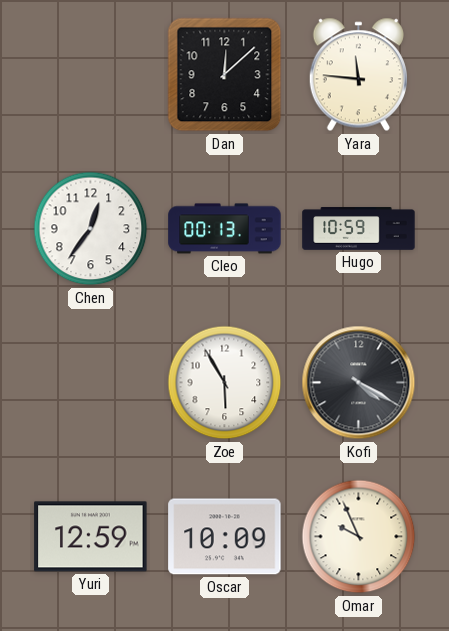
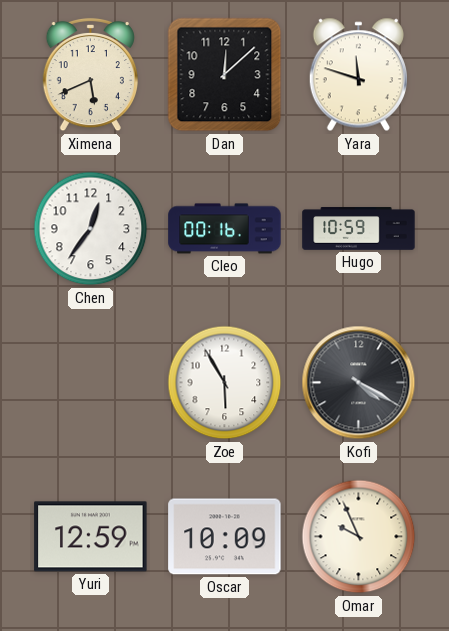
Ximena: none -> 5:41
Yara: 11:46 -> 11:48
Cleo: 00:13 -> 00:16
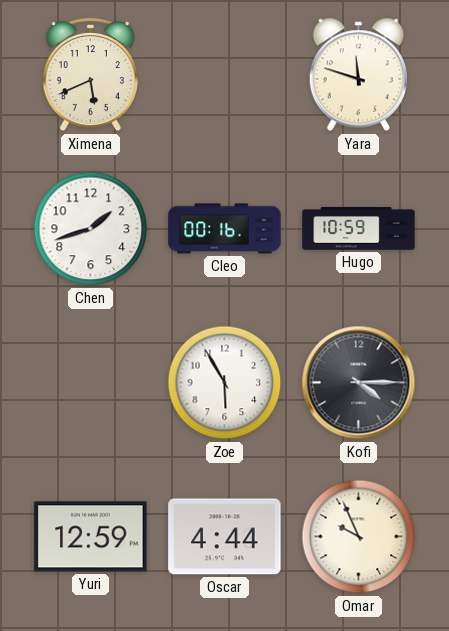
Dan: 12:08 -> none
Chen: 12:36 -> 1:42
Kofi: 4:20 -> 4:15
Oscar: 10:09 -> 4:44
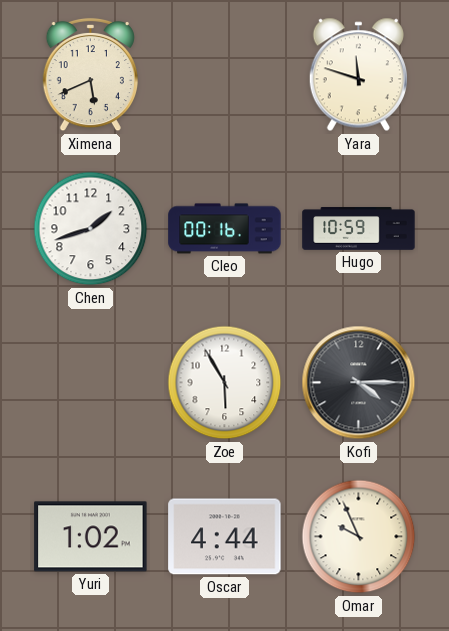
Yuri: 12:59 -> 1:02
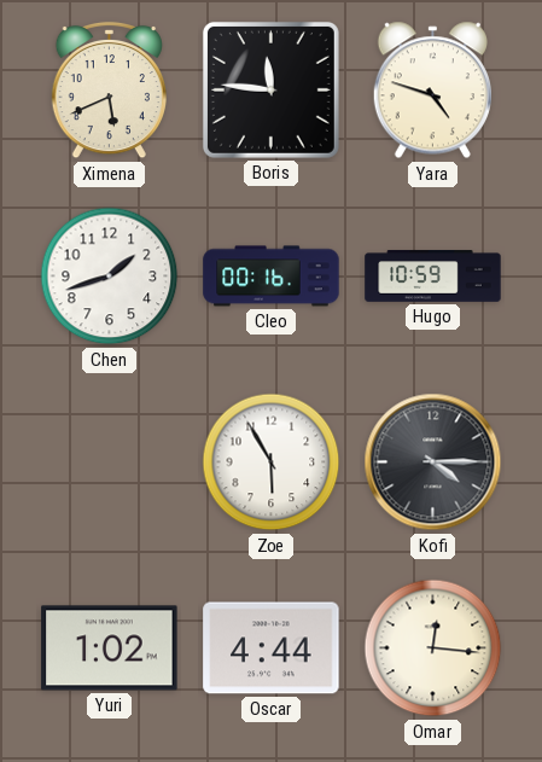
Boris: none -> 11:46
Yara: 11:48 -> 4:48
Omar: 9:56 -> 12:16
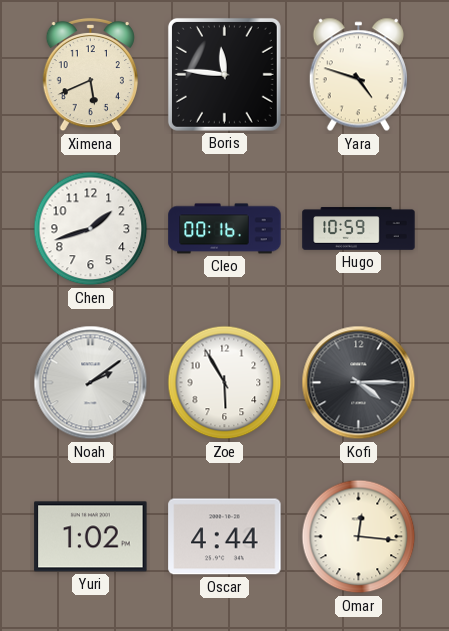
Noah: none -> 2:09
